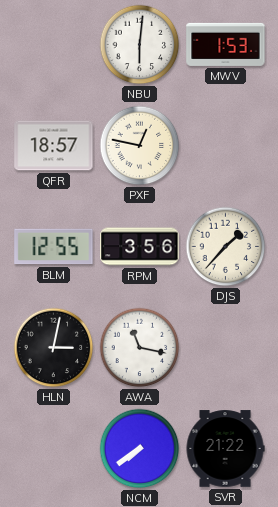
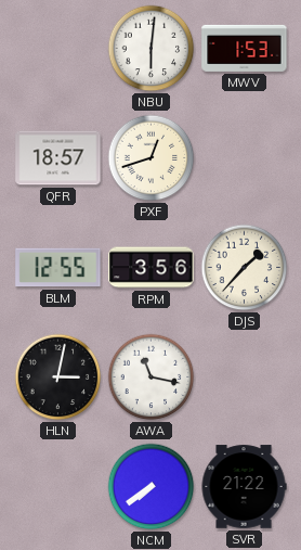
PXF: 12:47 -> 12:42
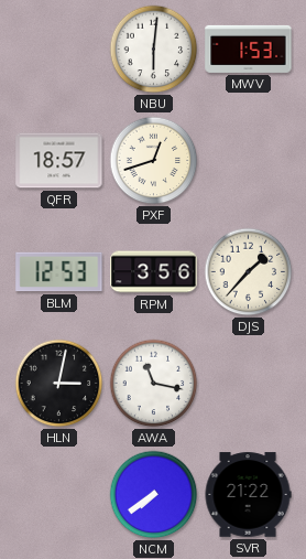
BLM: 12:55 -> 12:53
